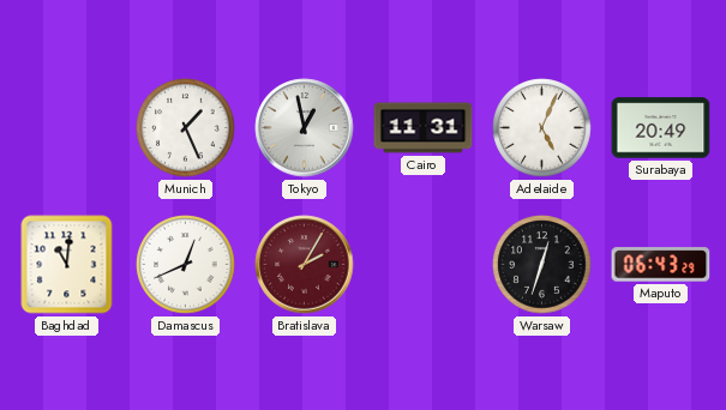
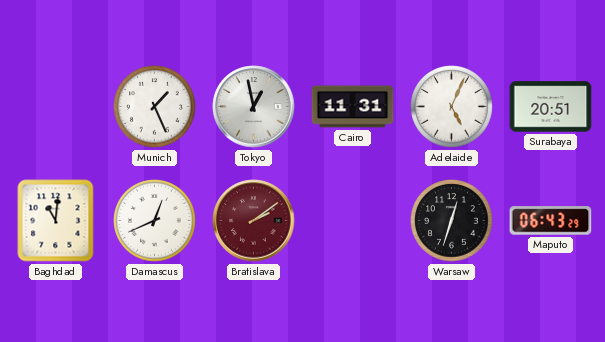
Surabaya: 20:49 -> 20:51
Bratislava: 2:05 -> 2:09
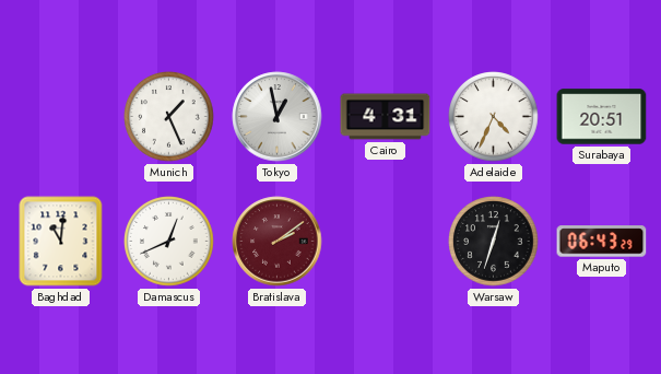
Cairo: 11:31 -> 4:31
Adelaide: 5:04 -> 4:34
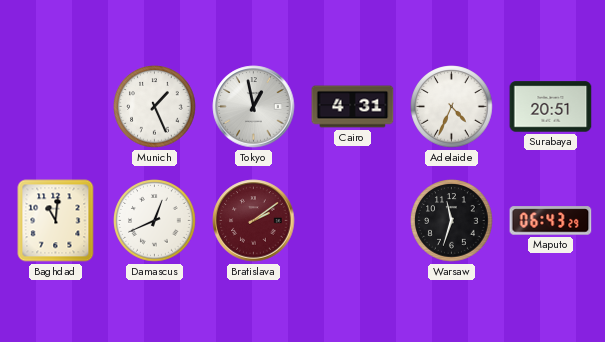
Warsaw: 12:33 -> 11:33
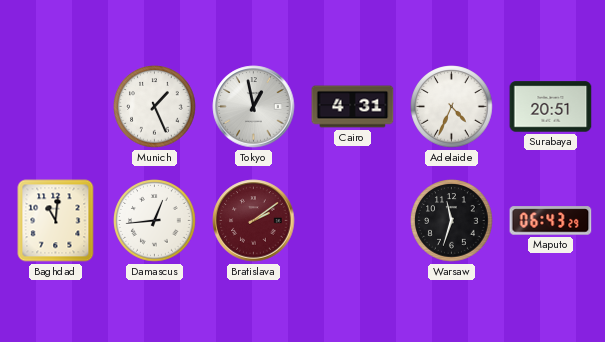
Damascus: 12:41 -> 12:44
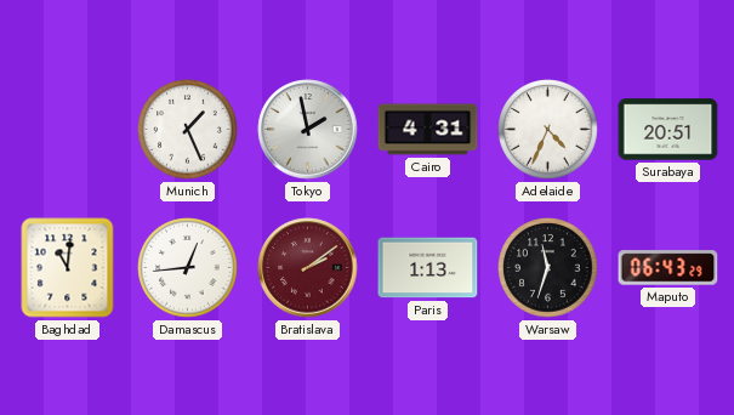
Tokyo: 12:58 -> 1:58
Paris: none -> 1:13
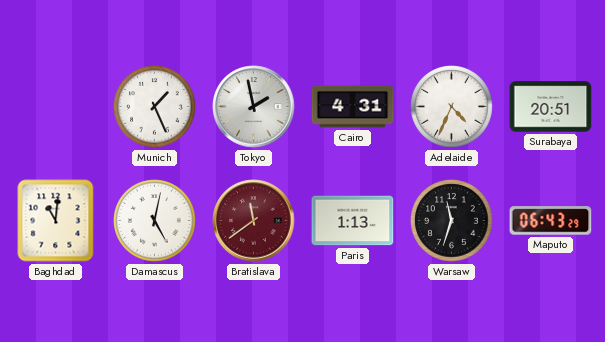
Damascus: 12:44 -> 5:02
Bratislava: 2:09 -> 11:39
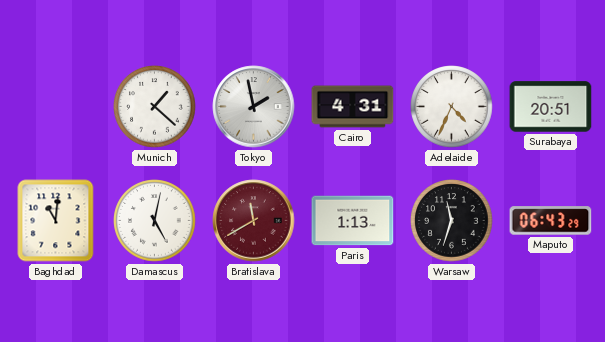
Munich: 1:26 -> 1:22
Bratislava: 11:39 -> 11:40
